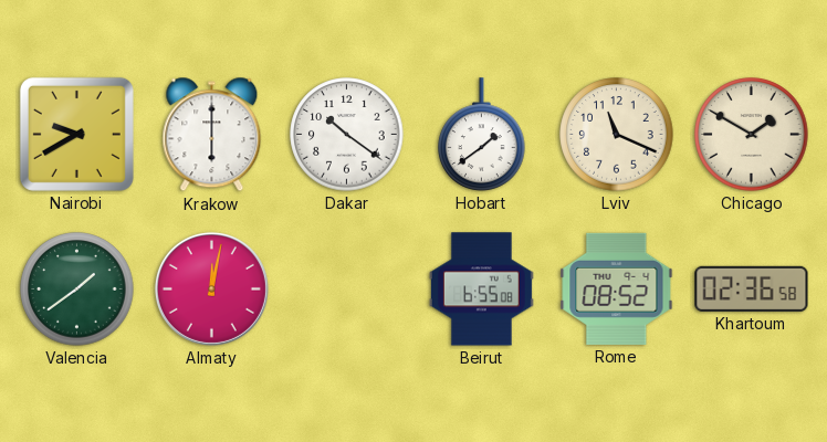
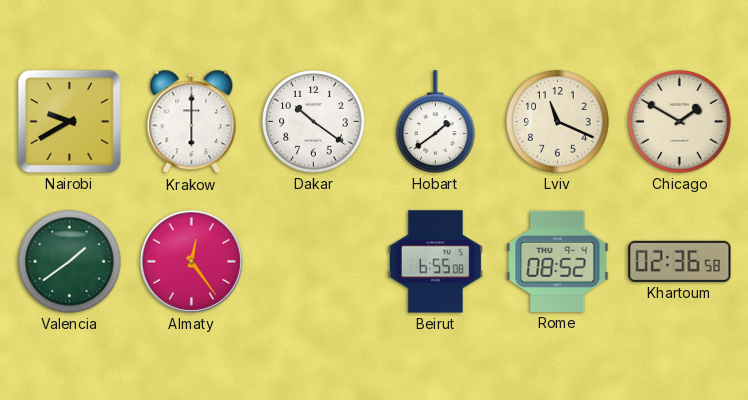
Almaty: 12:02 -> 12:24
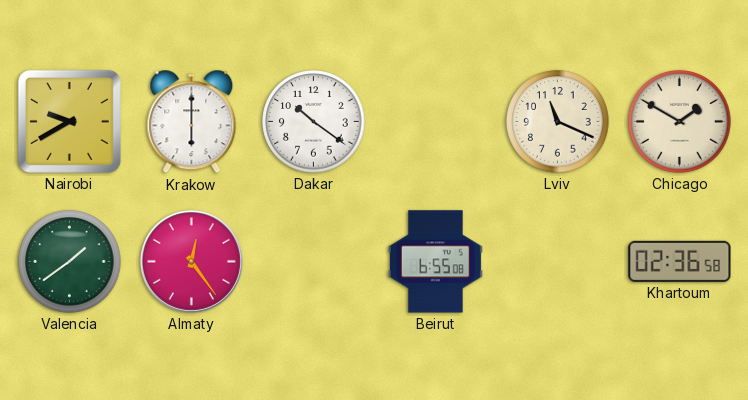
Hobart: 1:39 -> none
Rome: 08:52 -> none
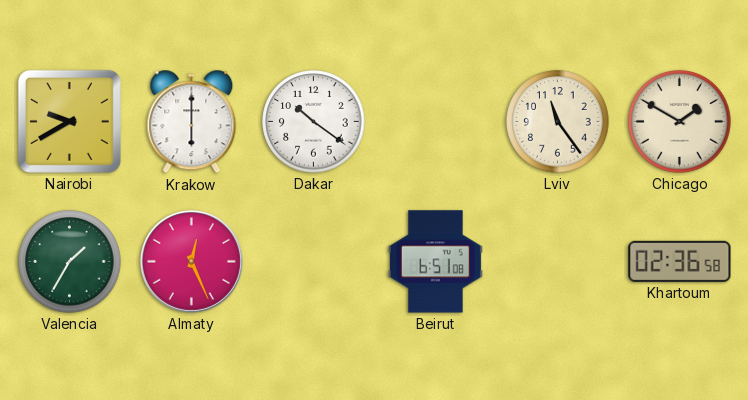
Lviv: 11:19 -> 11:24
Valencia: 1:39 -> 1:35
Almaty: 12:24 -> 12:26
Beirut: 6:55 -> 6:51
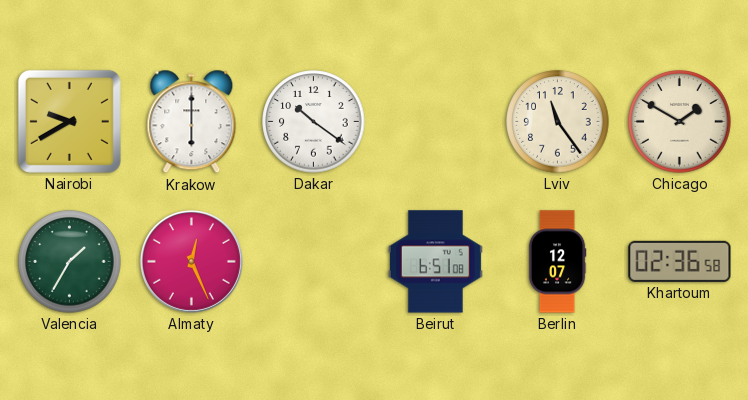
Berlin: none -> 12:07
